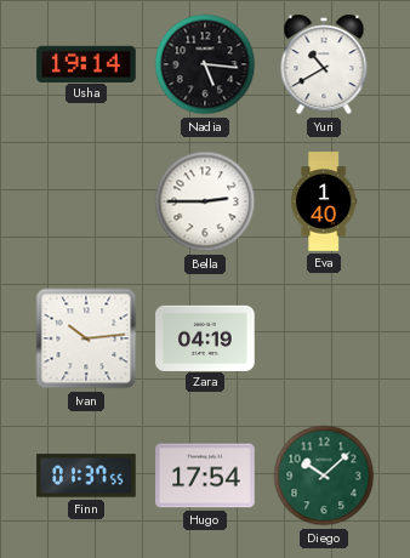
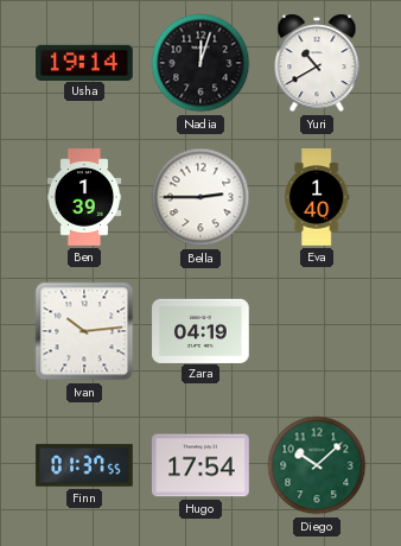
Nadia: 5:16 -> 12:03
Ben: none -> 1:39
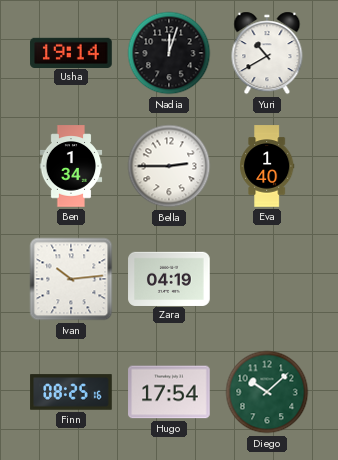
Ben: 1:39 -> 1:34
Finn: 01:37 -> 08:25
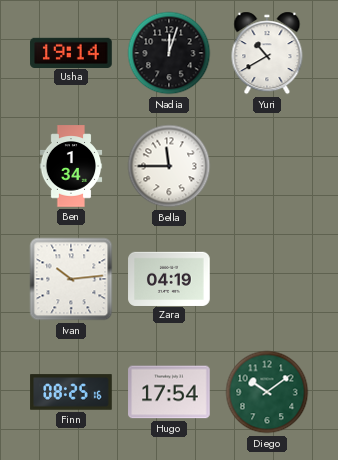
Bella: 2:45 -> 11:45
Eva: 1:40 -> none
Diego: 10:08 -> 10:09
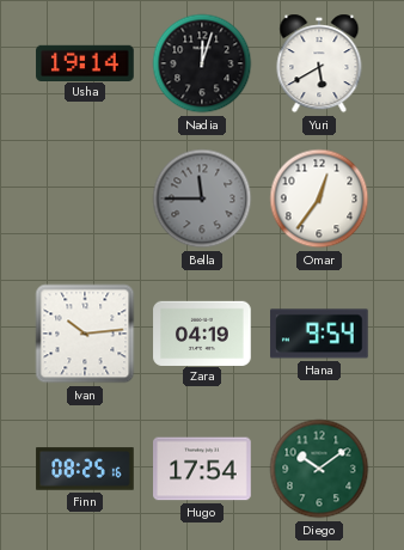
Yuri: 10:40 -> 5:40
Ben: 1:34 -> none
Bella dial: white -> grey
Omar: none -> 12:36
Hana: none -> 9:54
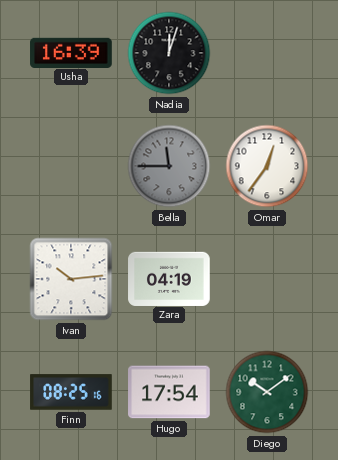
Usha: 19:14 -> 16:39
Yuri: 5:40 -> none
Hana: 9:54 -> none
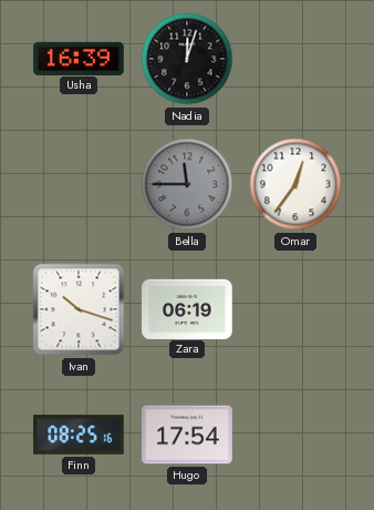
Ivan: 10:14 -> 10:18
Zara: 04:19 -> 06:19
Diego: 10:09 -> none
